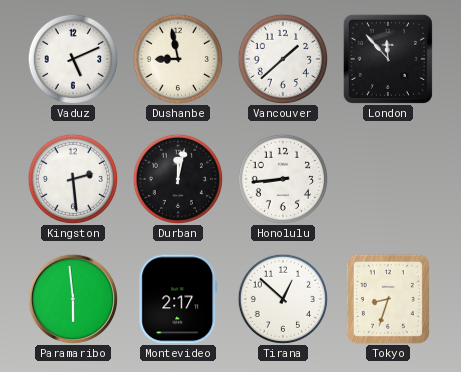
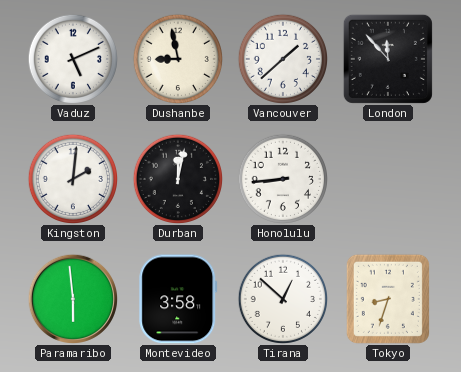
Kingston: 2:29 -> 2:01
Montevideo: 2:17 -> 3:58
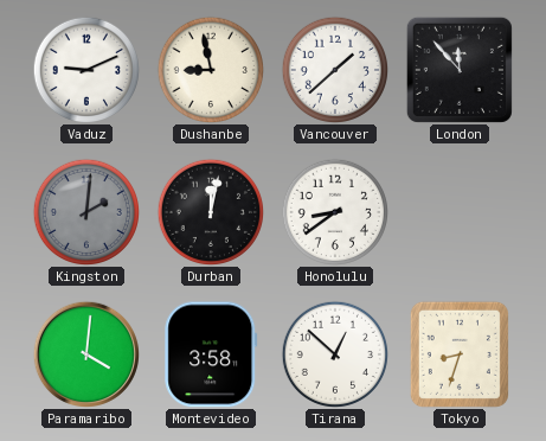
Vaduz: 5:11 -> 9:11
Kingston dial: white -> grey
Honolulu: 8:44 -> 8:39
Paramaribo: 5:59 -> 4:01
